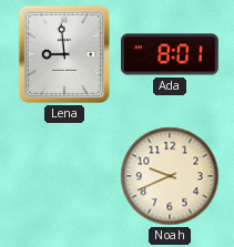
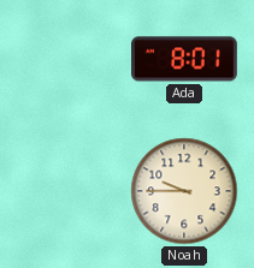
Lena: 8:59 -> none
Noah: 9:41 -> 9:45
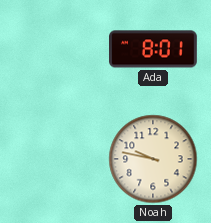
Noah: 9:45 -> 9:47
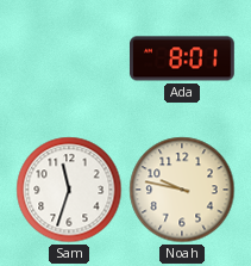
Sam: none -> 11:33
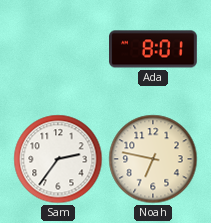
Sam: 11:33 -> 2:36
Noah: 9:47 -> 6:47
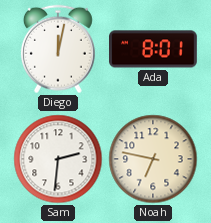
Diego: none -> 12:02
Sam: 2:36 -> 2:31
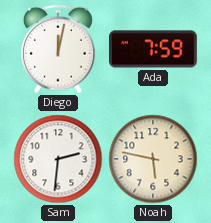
Ada: 8:01 -> 7:59
Noah: 6:47 -> 5:47
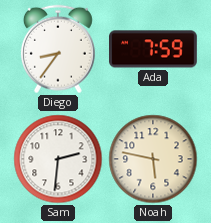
Diego: 12:02 -> 8:36
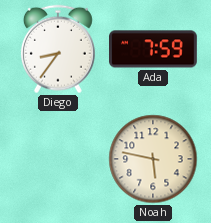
Sam: 2:31 -> none
